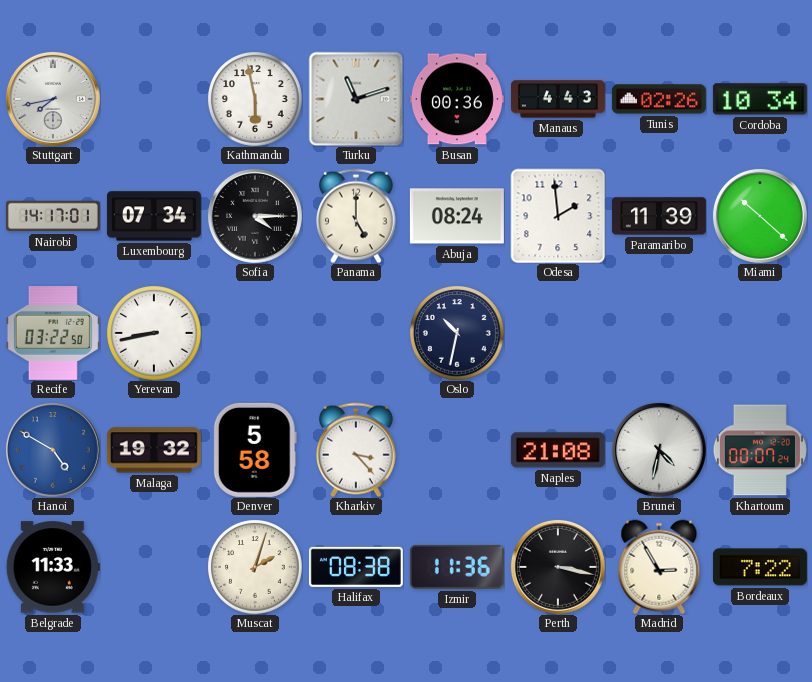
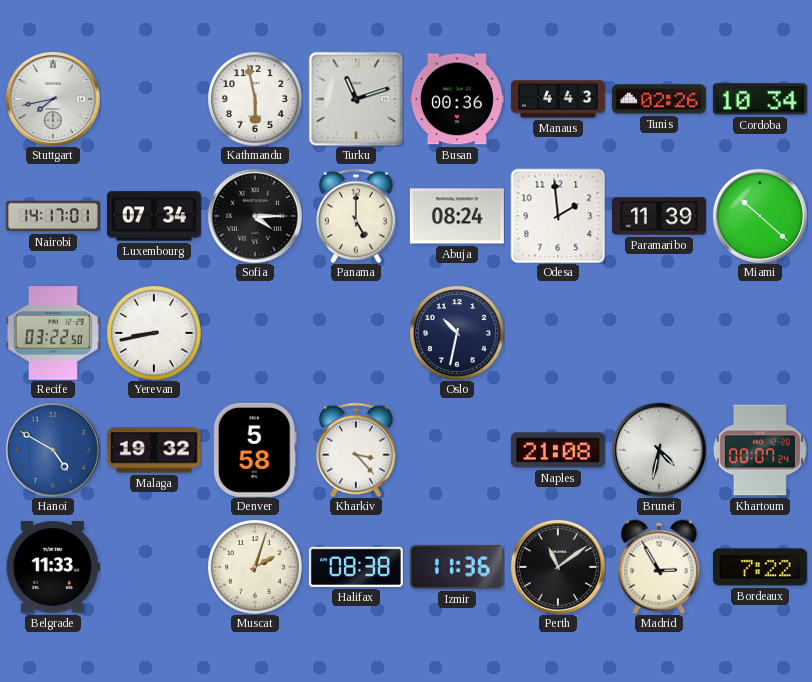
Perth: 3:17 -> 11:09
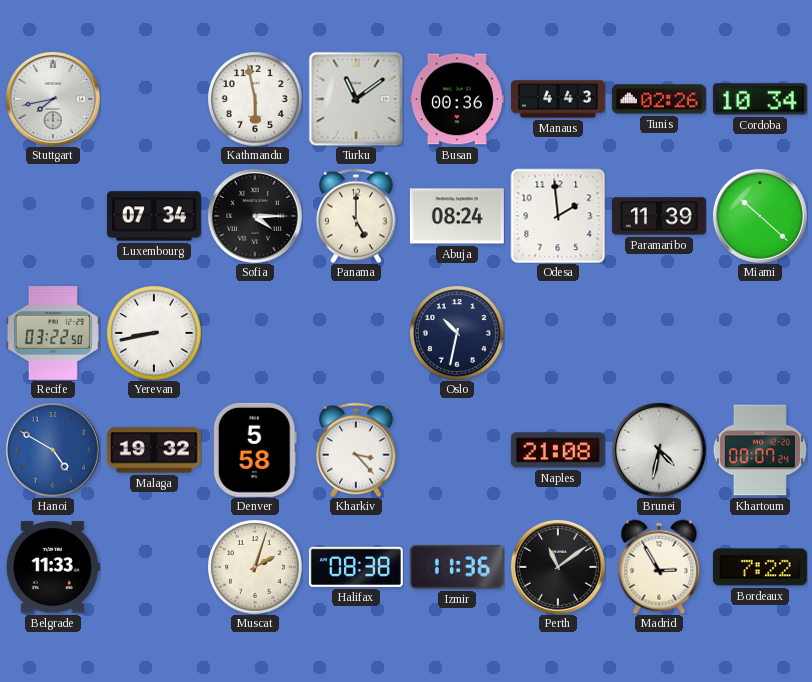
Turku: 11:12 -> 11:09
Nairobi: 14:17 -> none
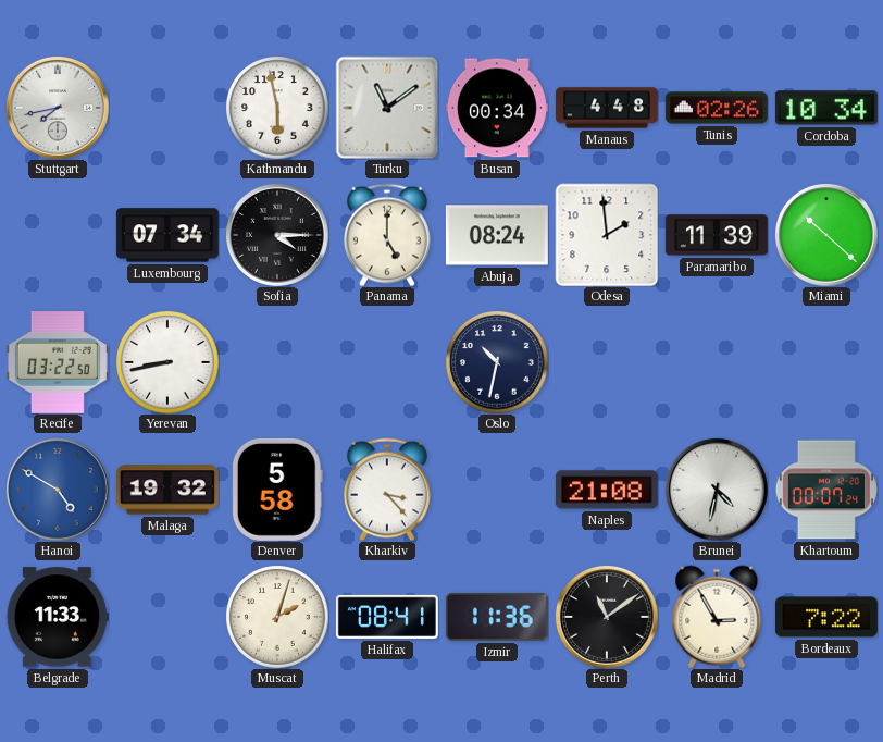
Busan: 00:36 -> 00:34
Manaus: 4:43 -> 4:48
Halifax: 08:38 -> 08:41
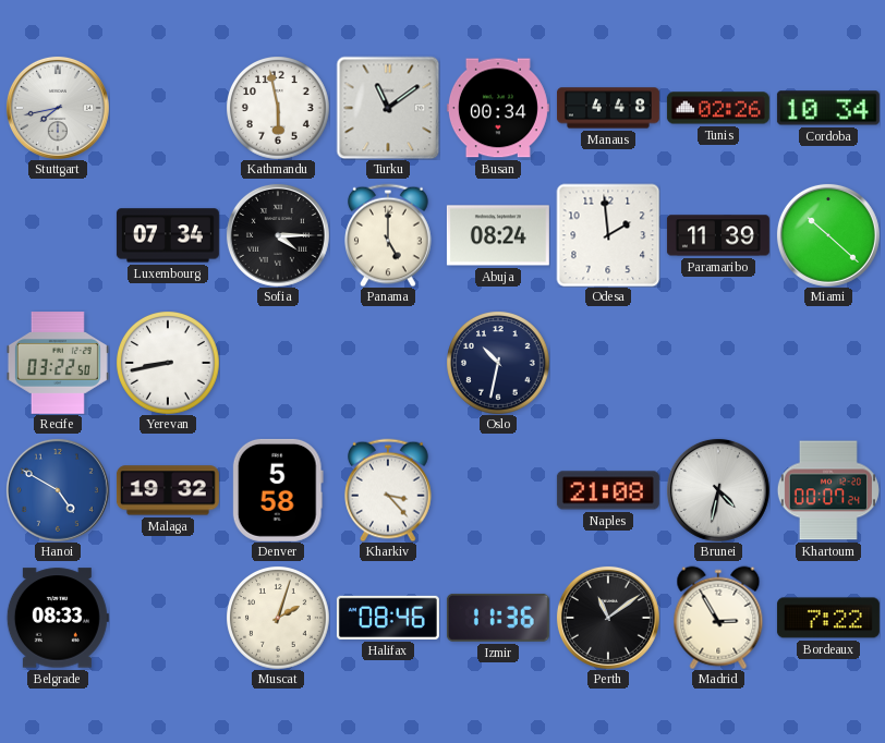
Belgrade: 11:33 -> 08:33
Halifax: 08:41 -> 08:46
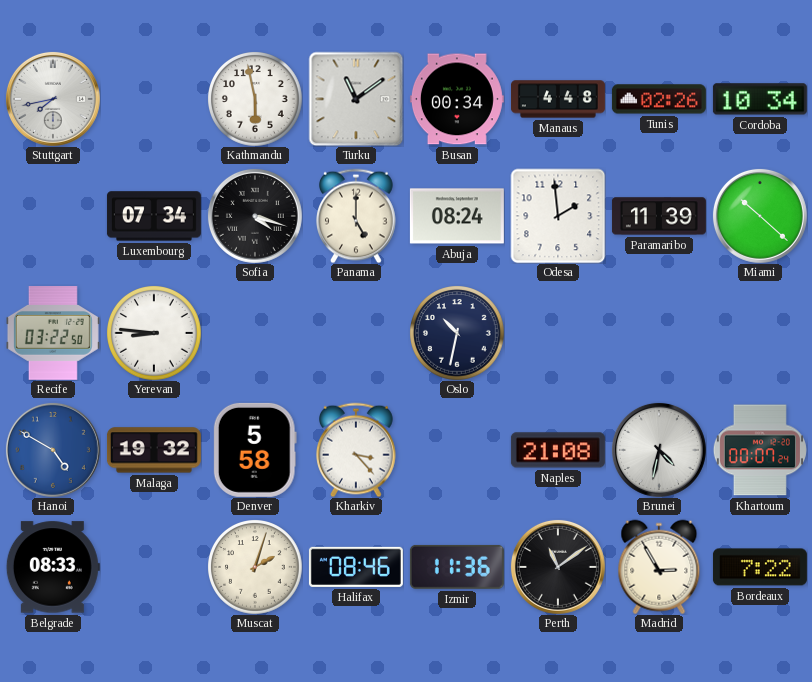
Sofia: 4:15 -> 4:18
Yerevan: 8:43 -> 8:46
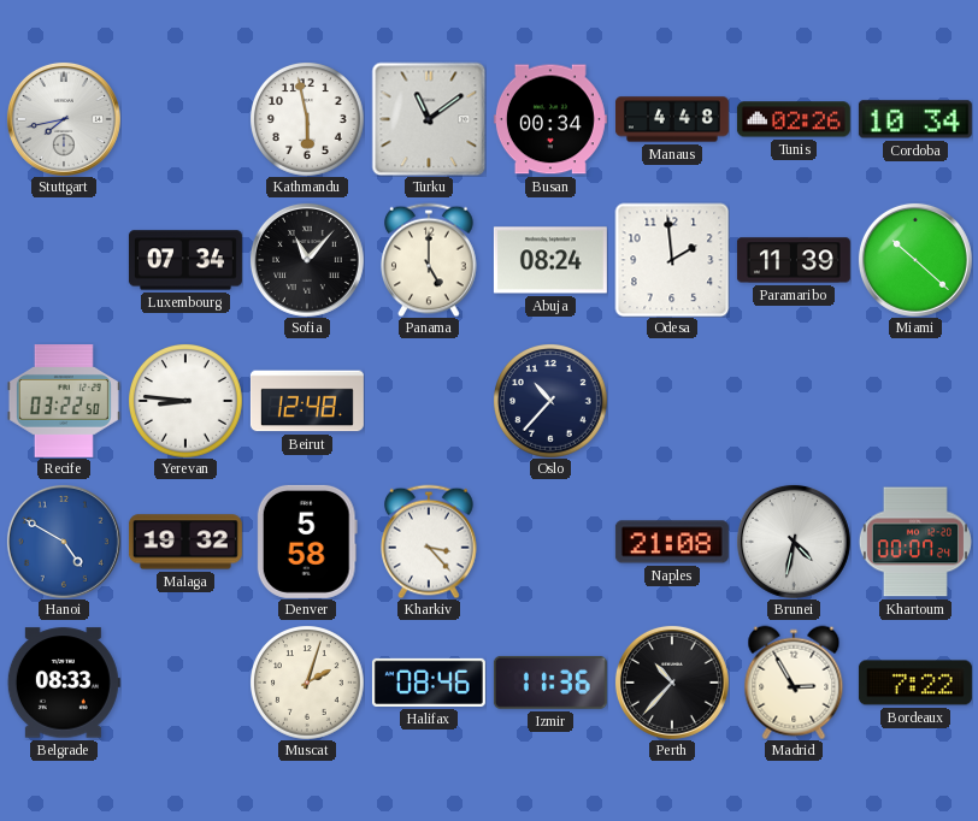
Sofia: 4:18 -> 11:07
Beirut: none -> 12:48
Oslo: 10:32 -> 10:37
Perth: 11:09 -> 10:37
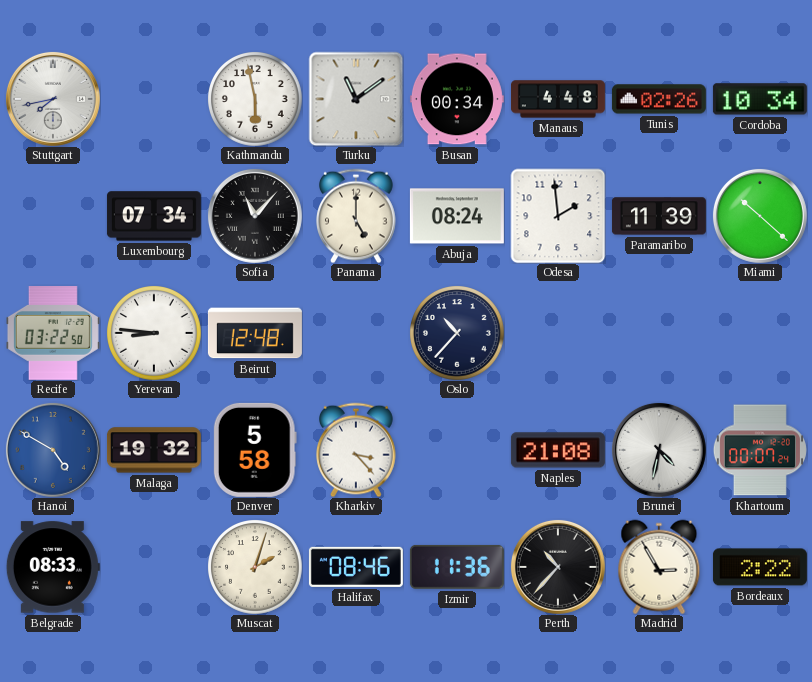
Bordeaux: 7:22 -> 2:22
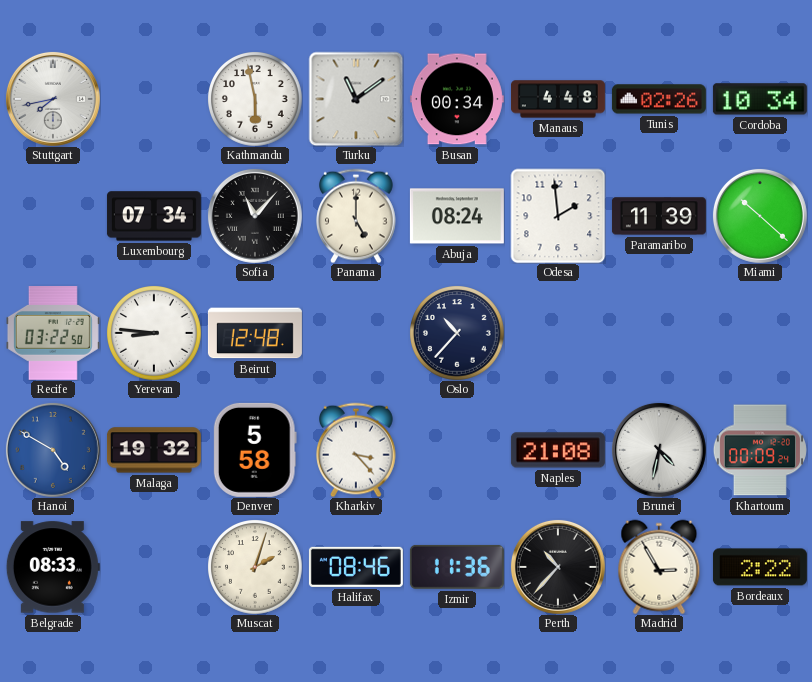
Khartoum: 00:07 -> 00:09
